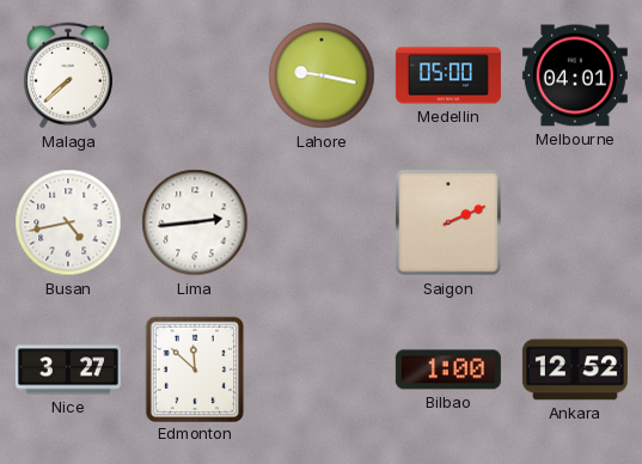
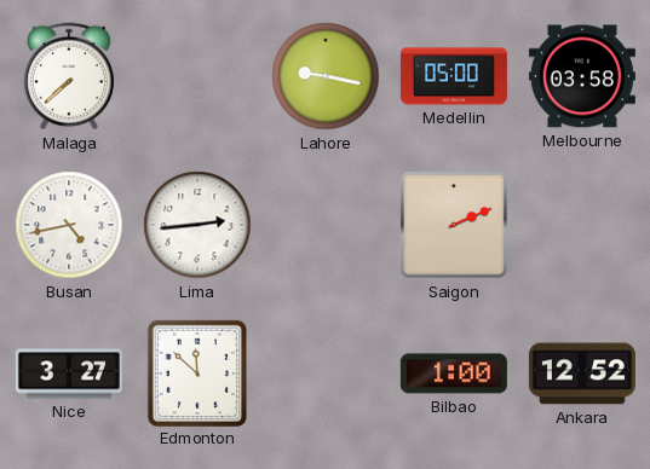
Melbourne: 04:01 -> 03:58
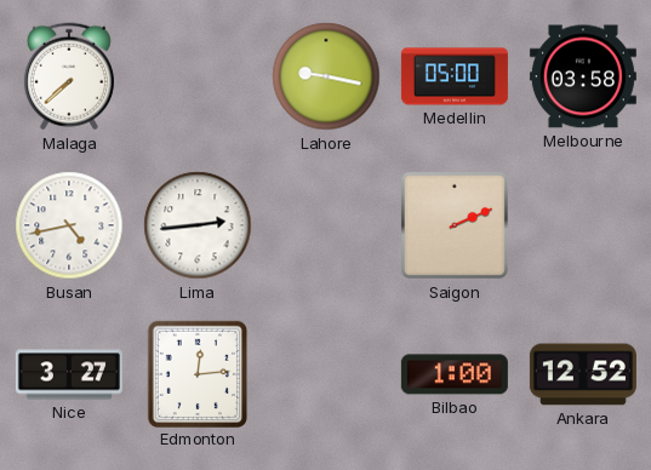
Edmonton: 11:52 -> 12:14
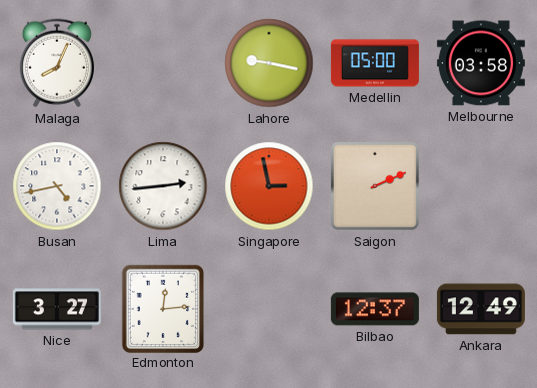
Malaga: 7:38 -> 8:04
Singapore: none -> 2:58
Bilbao: 1:00 -> 12:37
Ankara: 12:52 -> 12:49
